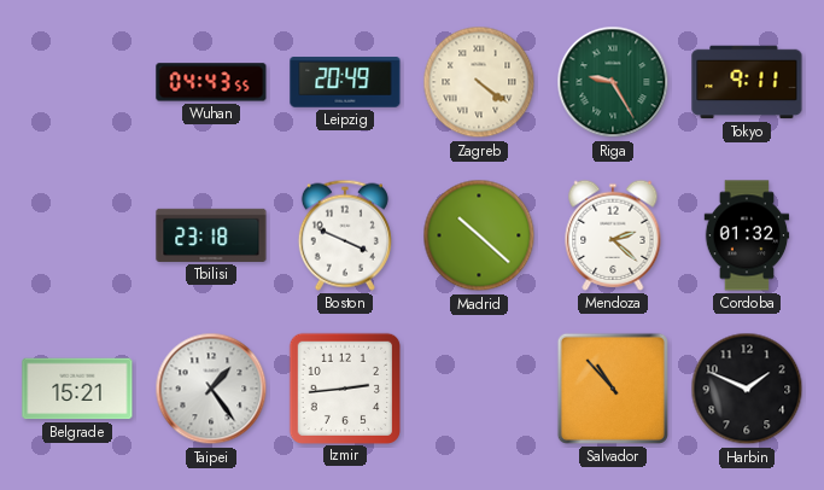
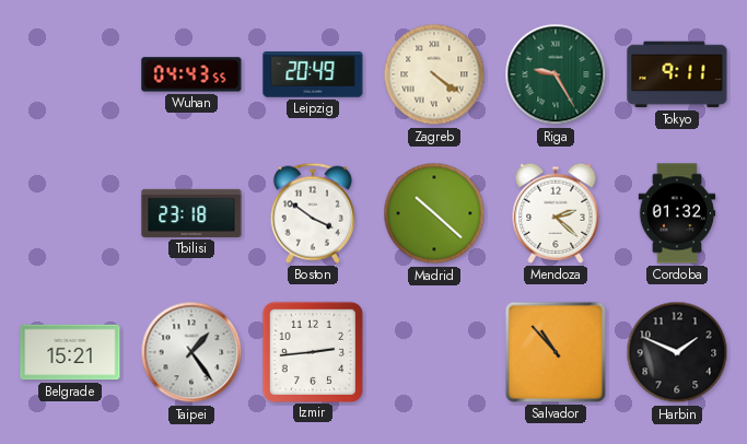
Boston: 3:49 -> 3:51
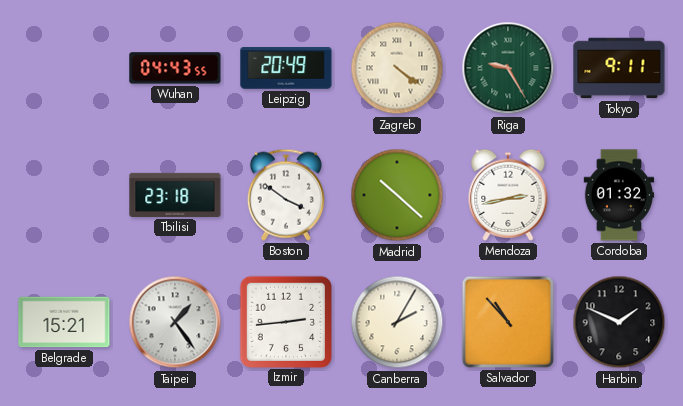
Mendoza: 2:22 -> 2:43
Canberra: none -> 2:05
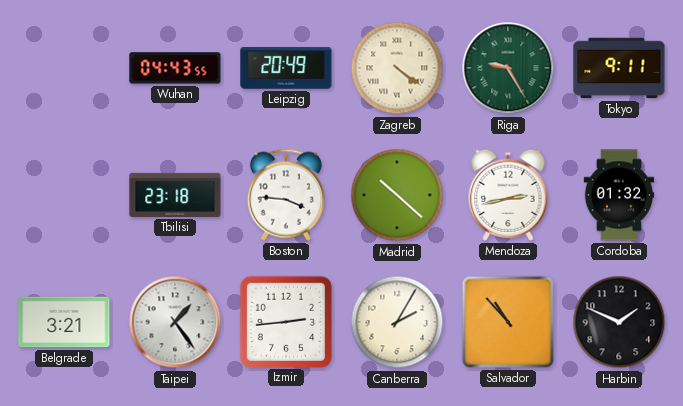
Boston: 3:51 -> 3:46
Belgrade: 15:21 -> 3:21
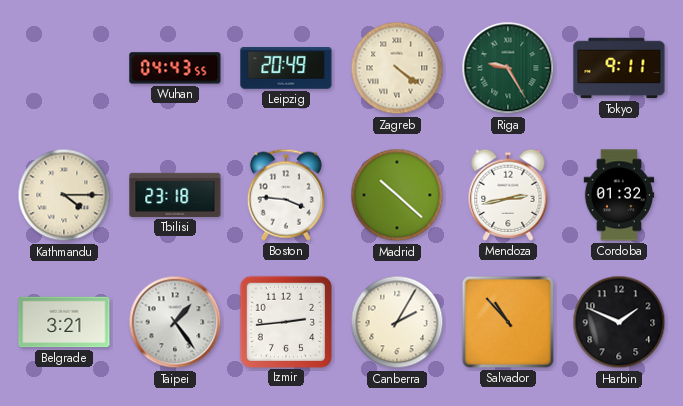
Kathmandu: none -> 4:15
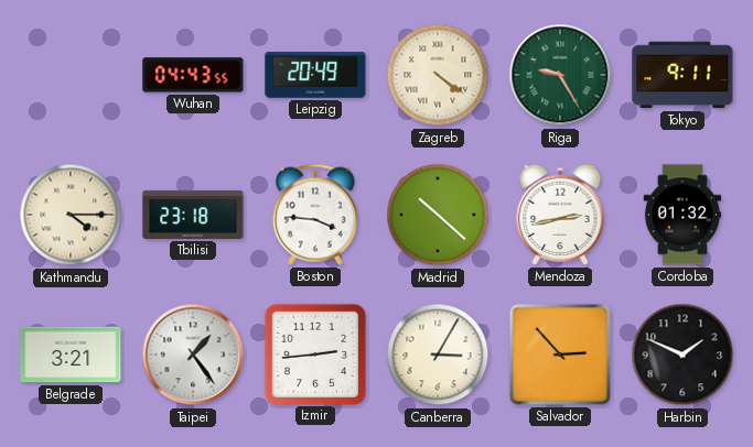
Canberra: 2:05 -> 3:05
Salvador: 10:53 -> 2:53
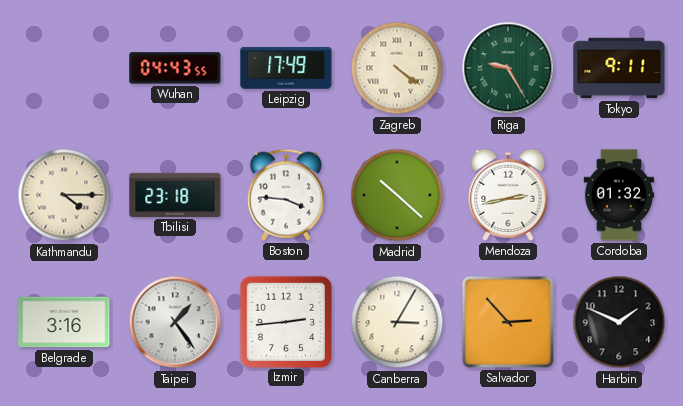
Leipzig: 20:49 -> 17:49
Belgrade: 3:21 -> 3:16
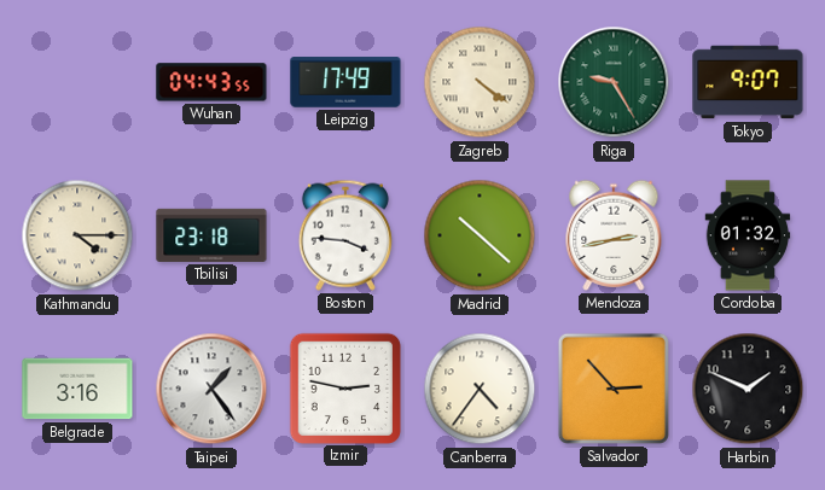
Tokyo: 9:11 -> 9:07
Izmir: 2:44 -> 2:47
Canberra: 3:05 -> 4:36
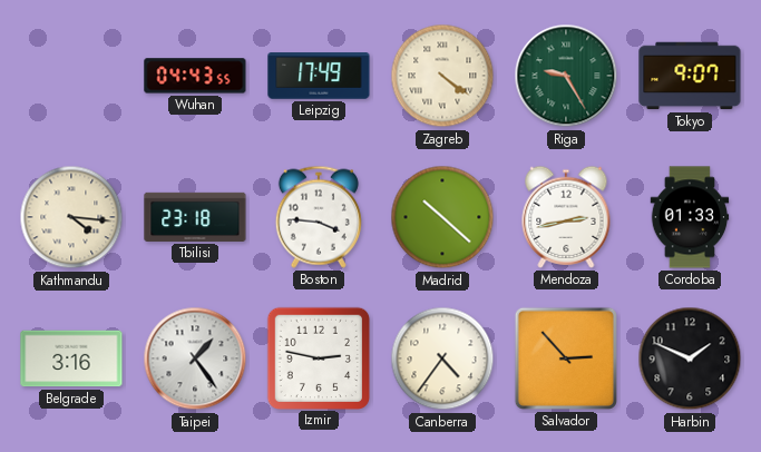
Kathmandu: 4:15 -> 4:16
Cordoba: 01:32 -> 01:33
